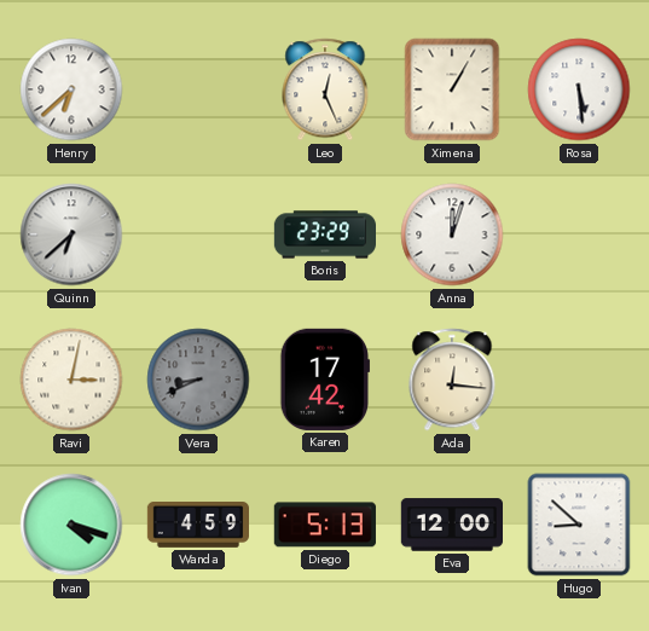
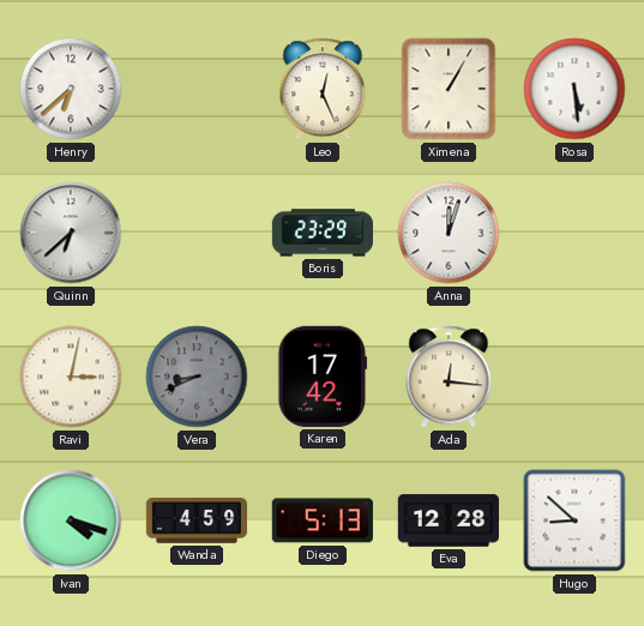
Eva: 12:00 -> 12:28
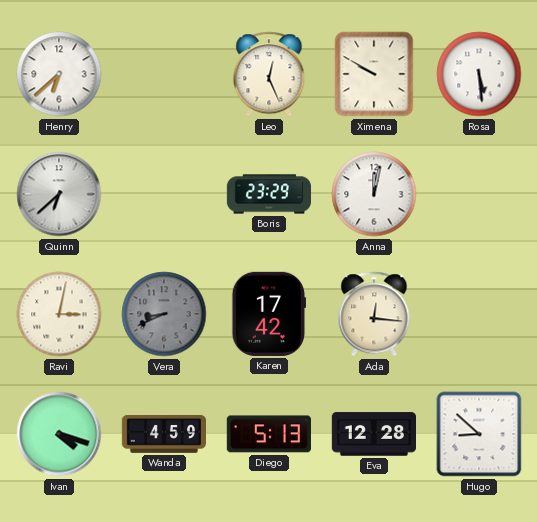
Ximena: 1:05 -> 9:50
Anna: 12:03 -> 12:02
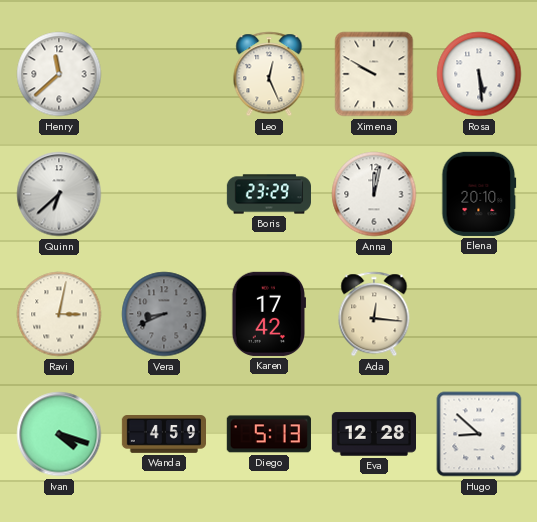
Henry: 6:38 -> 11:38
Elena: none -> 20:10
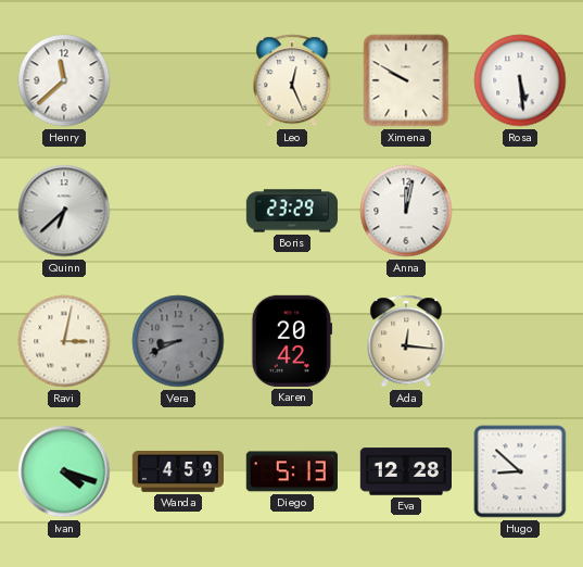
Elena: 20:10 -> none
Karen: 17:42 -> 20:42
